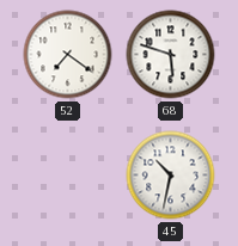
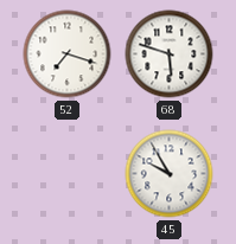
52: 7:21 -> 7:18
45: 10:32 -> 9:55
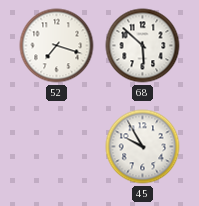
68: 5:48 -> 5:52
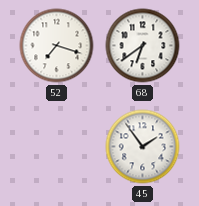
68: 5:52 -> 6:39
45: 9:55 -> 1:54
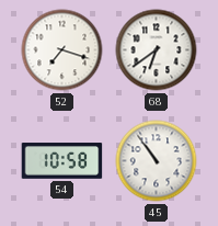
54: none -> 10:58
45: 1:54 -> 10:54
